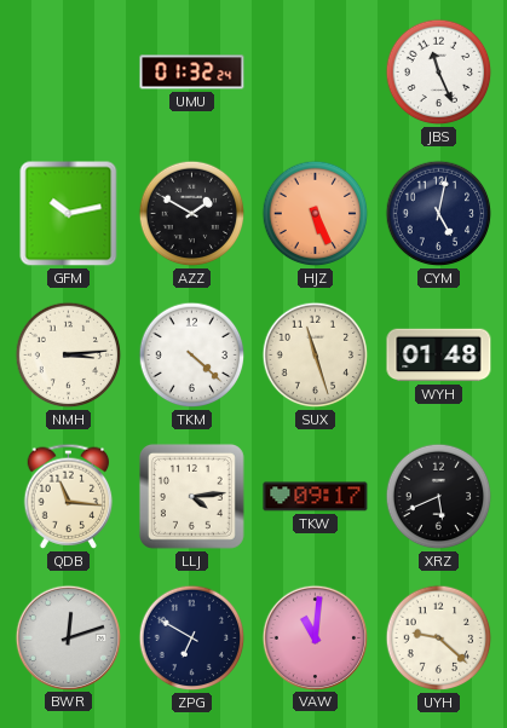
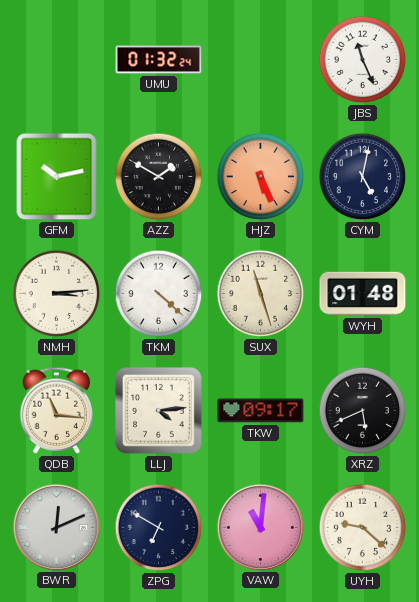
BWR: 12:12 -> 12:11
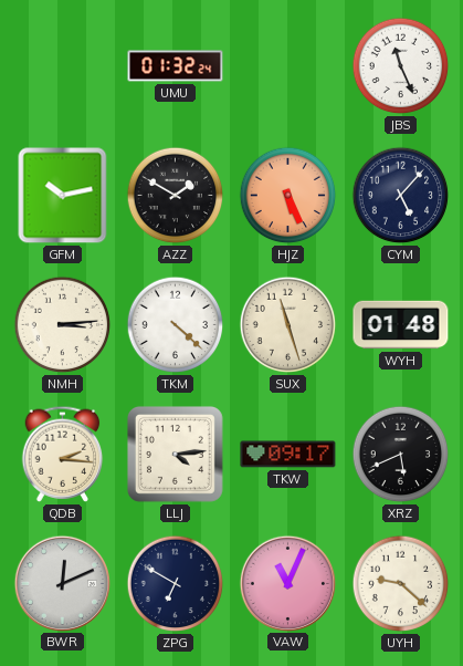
CYM: 5:02 -> 5:07
QDB: 11:16 -> 2:16
VAW: 11:01 -> 11:04
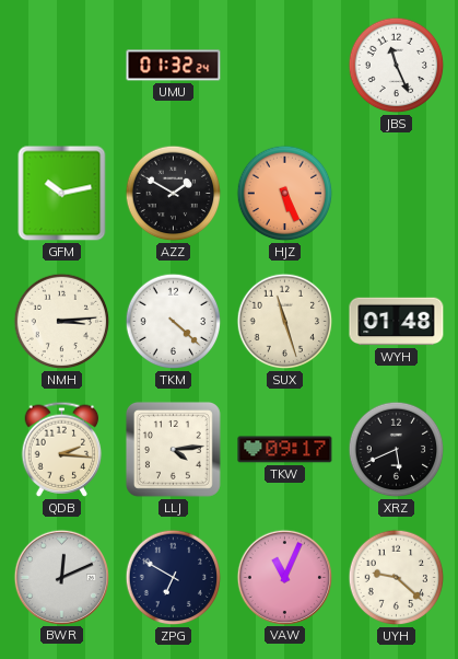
CYM: 5:07 -> none
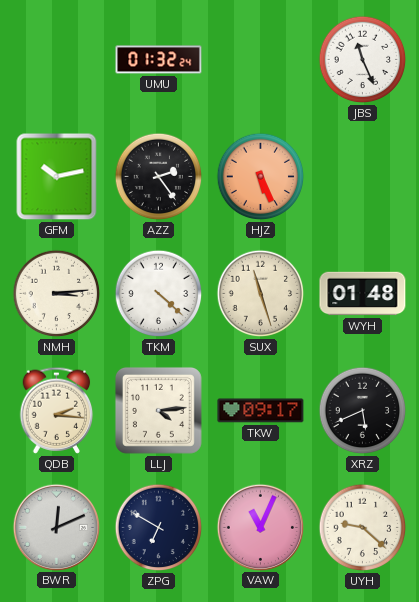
AZZ: 1:50 -> 2:24
